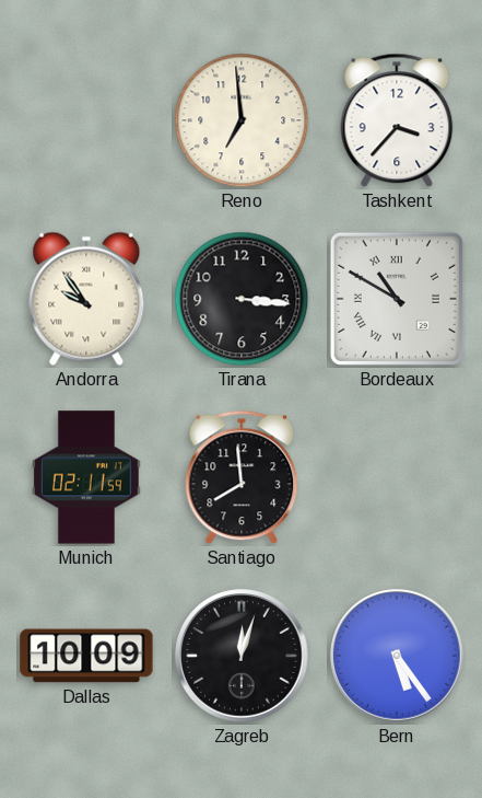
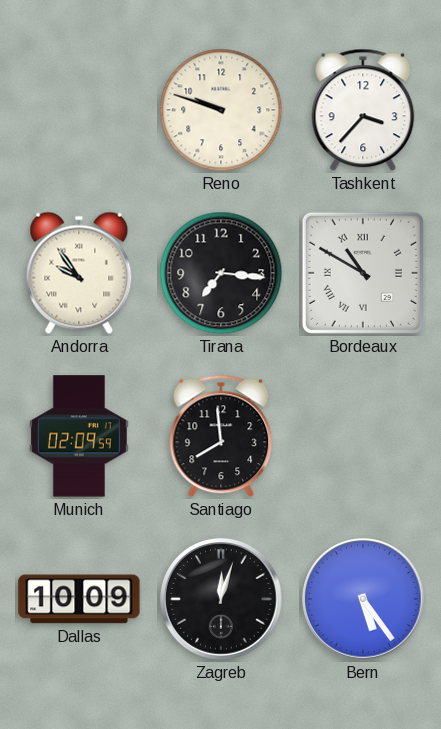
Reno: 6:59 -> 9:48
Tirana: 3:16 -> 7:16
Munich: 02:11 -> 02:09
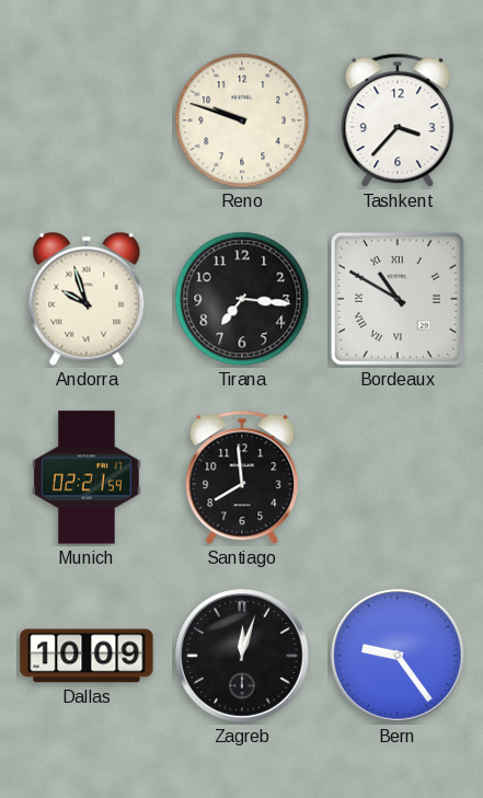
Andorra: 9:54 -> 9:57
Munich: 02:09 -> 02:21
Bern: 5:24 -> 9:24
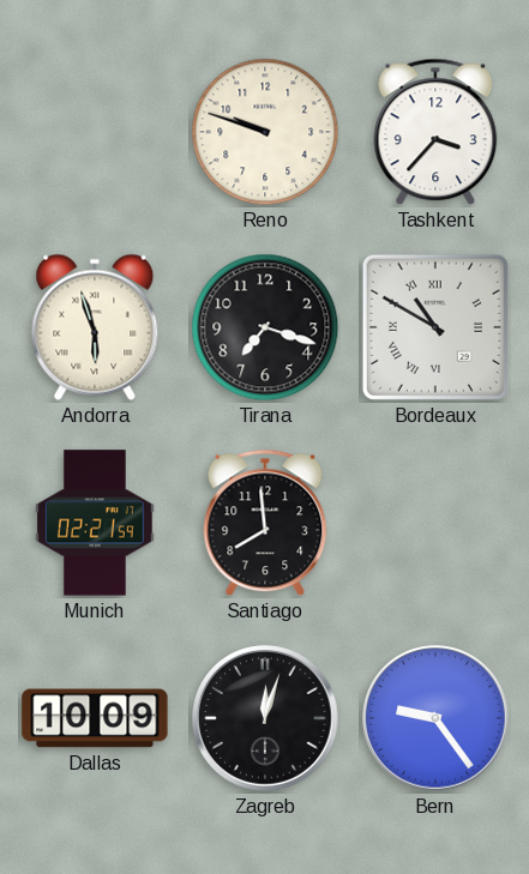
Andorra: 9:57 -> 5:57
Tirana: 7:16 -> 7:18
